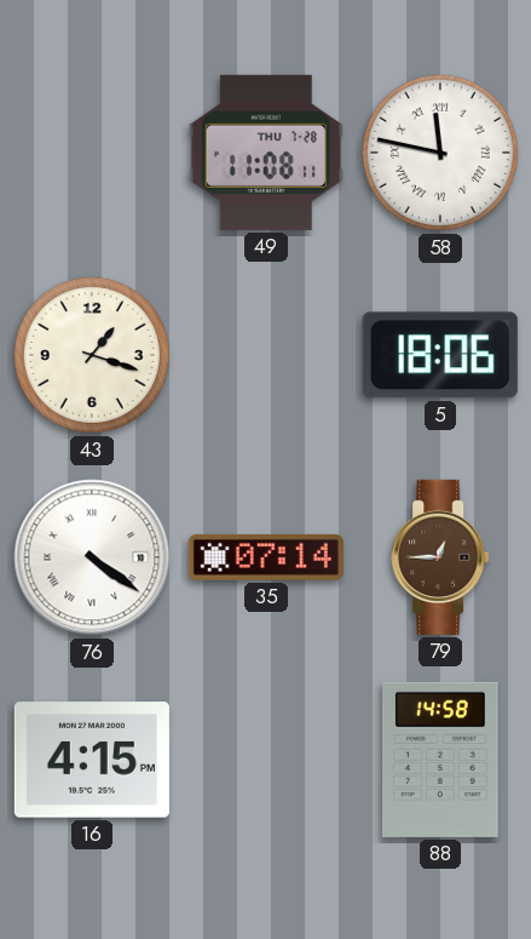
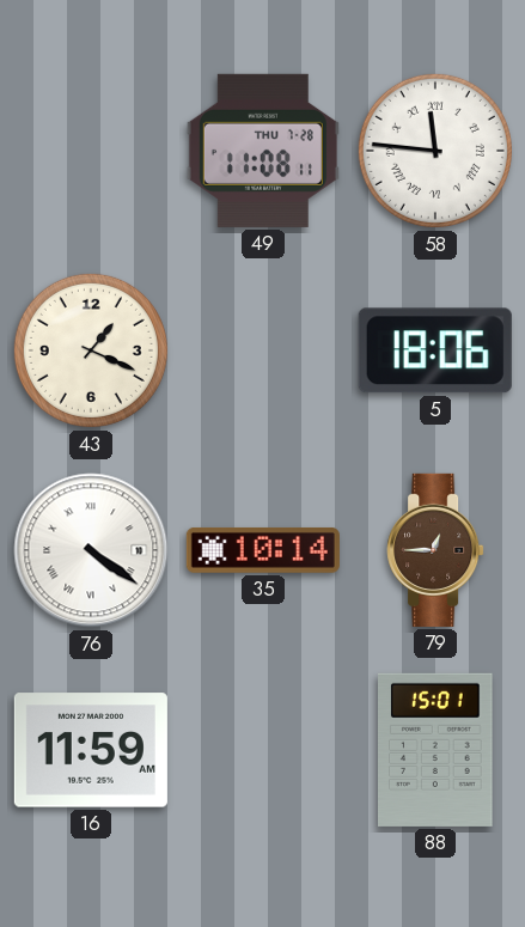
58: 11:47 -> 11:46
43: 1:18 -> 1:19
35: 07:14 -> 10:14
16: 4:15 -> 11:59
88: 14:58 -> 15:01
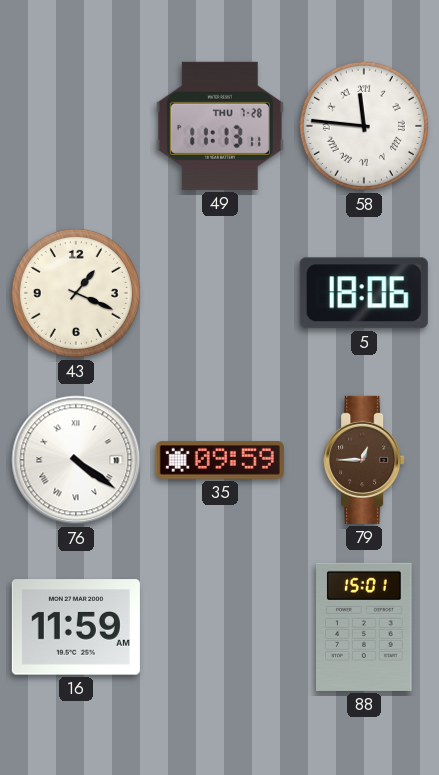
49: 11:08 -> 11:13
35: 10:14 -> 09:59
